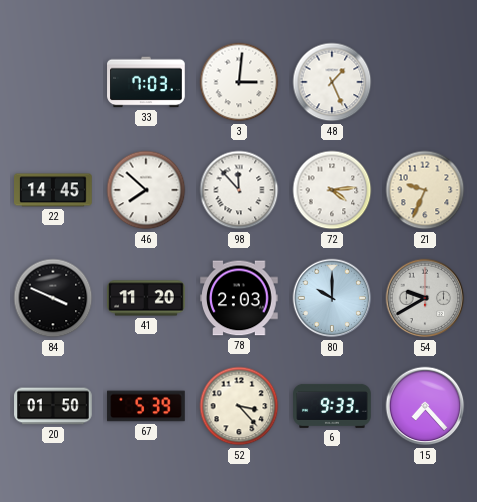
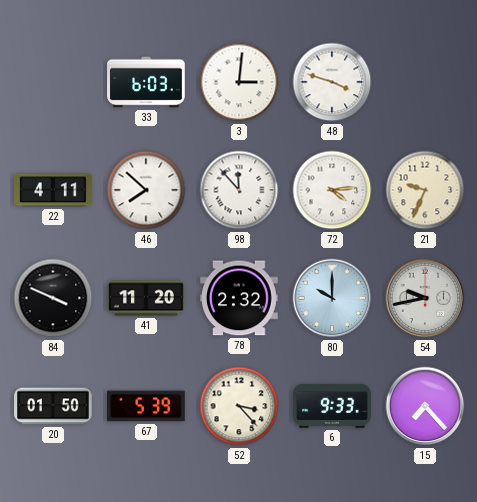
33: 7:03 -> 6:03
48: 1:26 -> 3:48
22: 14:45 -> 4:11
78: 2:03 -> 2:32
54: 9:40 -> 9:43
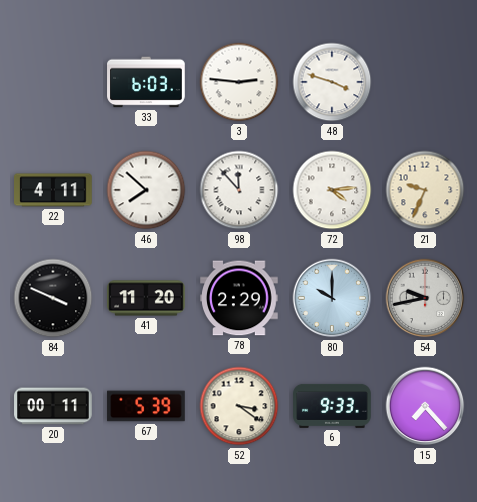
3: 3:01 -> 2:46
78: 2:32 -> 2:29
20: 01:50 -> 00:11
52: 3:23 -> 3:21
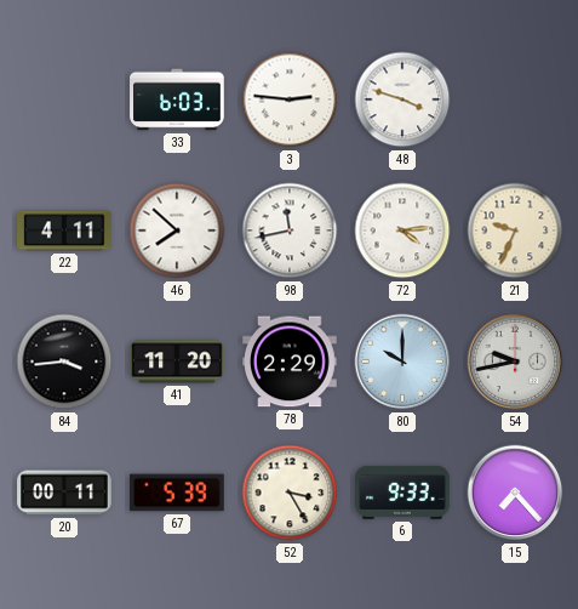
98: 11:53 -> 11:43
84: 3:49 -> 3:44
52: 3:21 -> 3:25
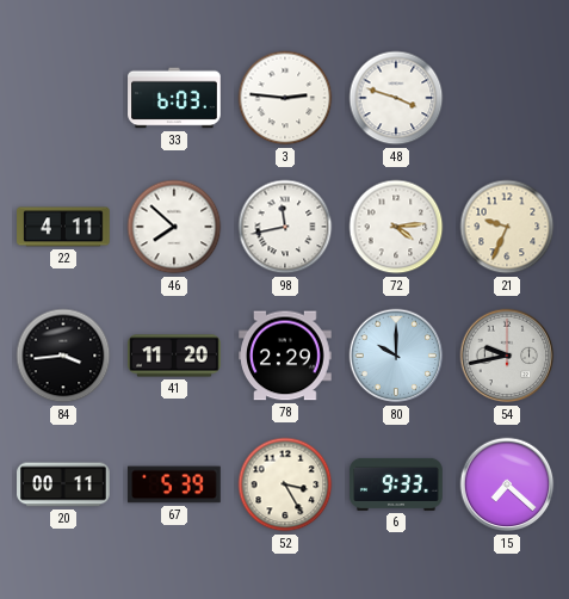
15: 7:23 -> 7:22
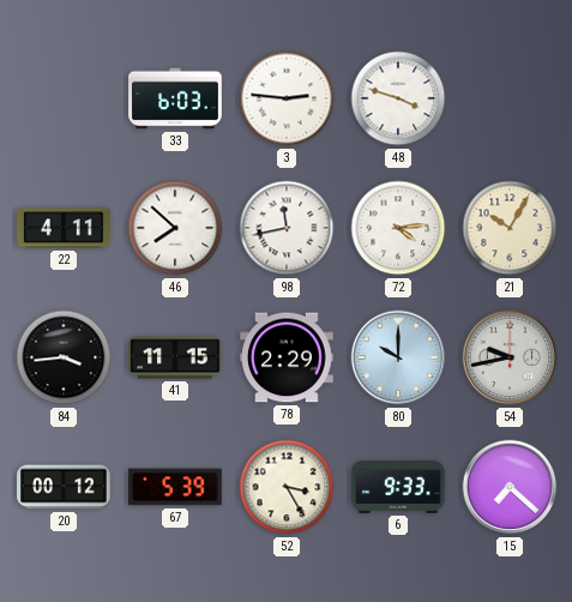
21: 9:34 -> 10:05
41: 11:20 -> 11:15
20: 00:11 -> 00:12
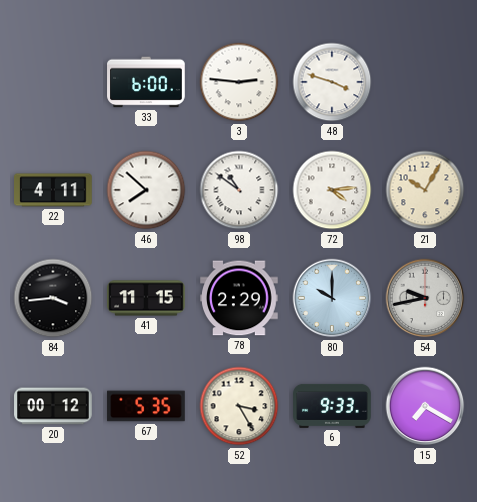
33: 6:03 -> 6:00
98: 11:43 -> 10:51
67: 5:39 -> 5:35
15: 7:22 -> 7:20
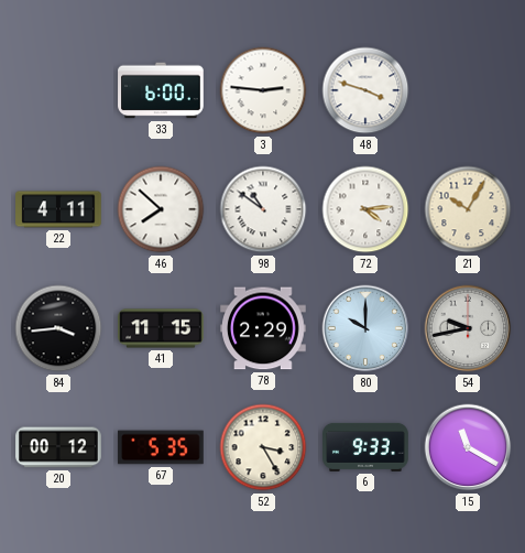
15: 7:20 -> 11:20
